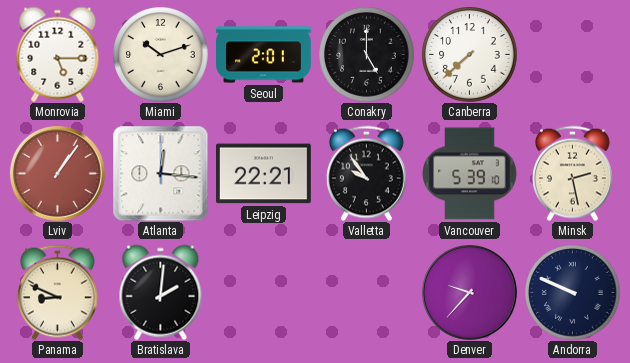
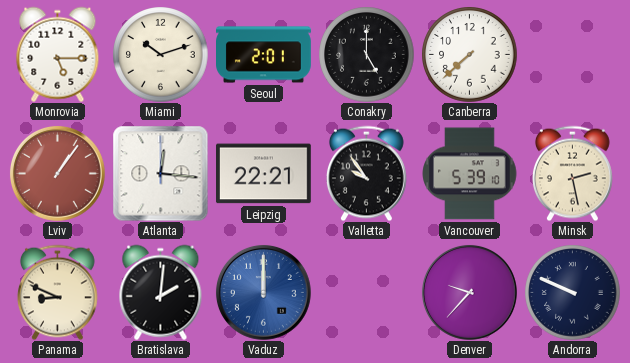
Vaduz: none -> 12:00
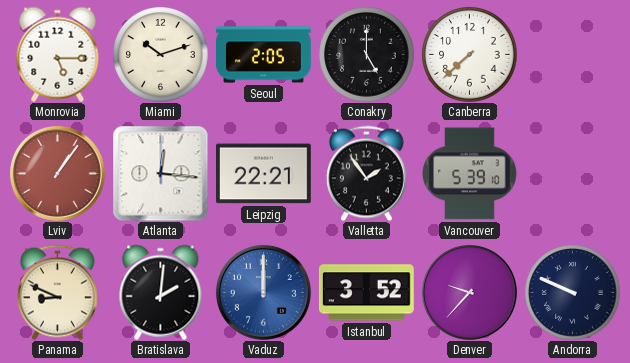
Seoul: 2:01 -> 2:05
Valletta: 9:54 -> 1:54
Minsk: 2:28 -> none
Istanbul: none -> 3:52
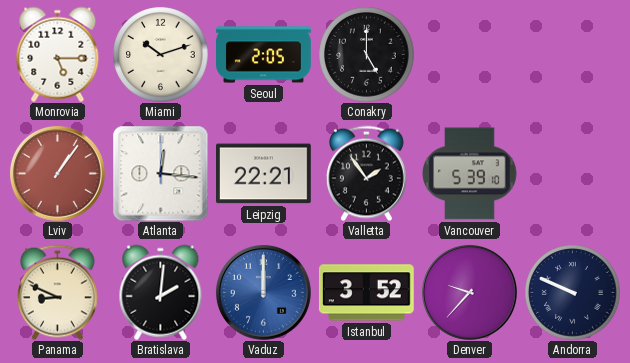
Canberra: 7:38 -> none
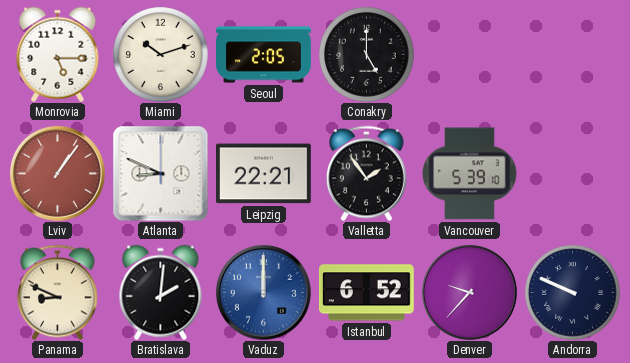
Atlanta: 12:16 -> 8:49
Istanbul: 3:52 -> 6:52
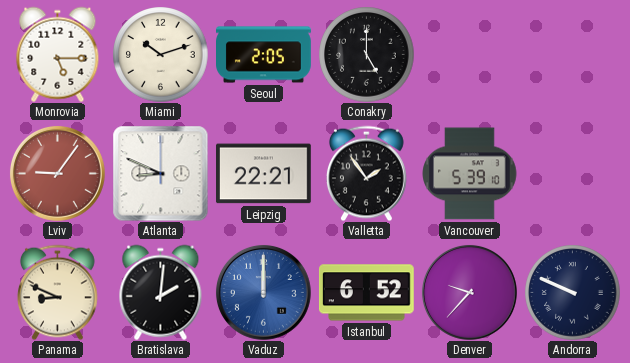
Lviv: 1:06 -> 9:06
